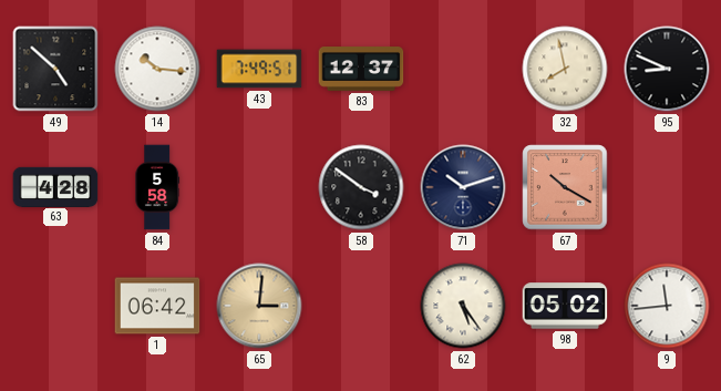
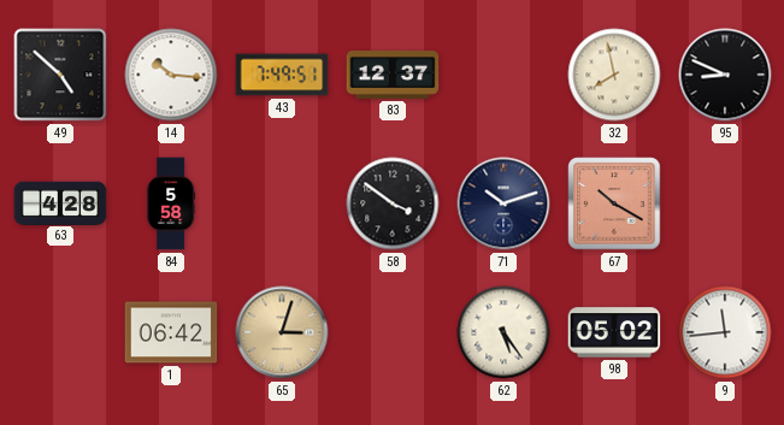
65: 3:01 -> 3:03
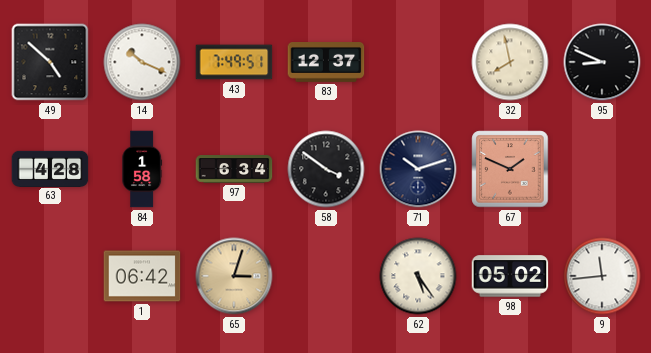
14: 10:16 -> 10:19
84: 5:58 -> 1:58
97: none -> 6:34
67: 10:20 -> 1:49
